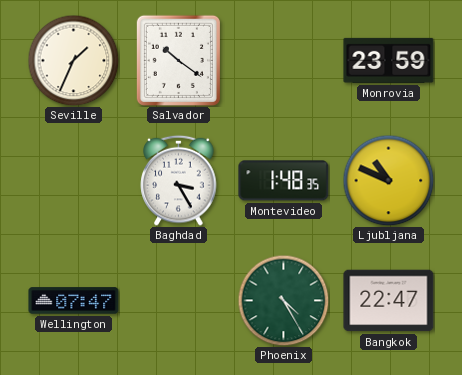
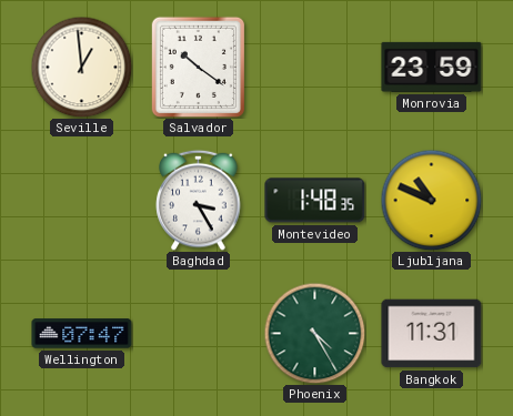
Seville: 1:34 -> 12:59
Bangkok: 22:47 -> 11:31
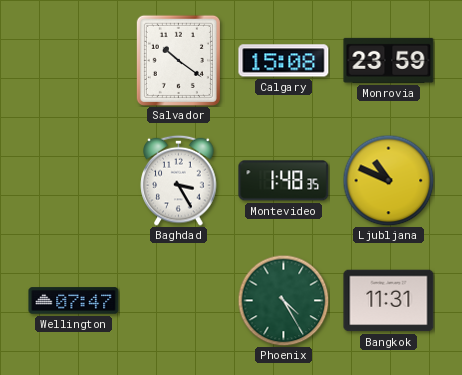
Seville: 12:59 -> none
Calgary: none -> 15:08
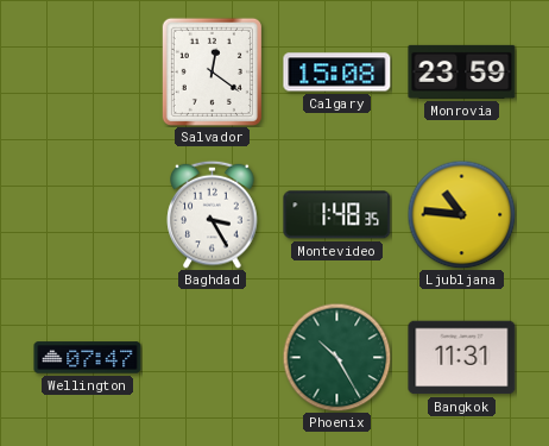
Salvador: 10:21 -> 12:21
Ljubljana: 10:49 -> 10:46
Phoenix: 4:25 -> 10:25
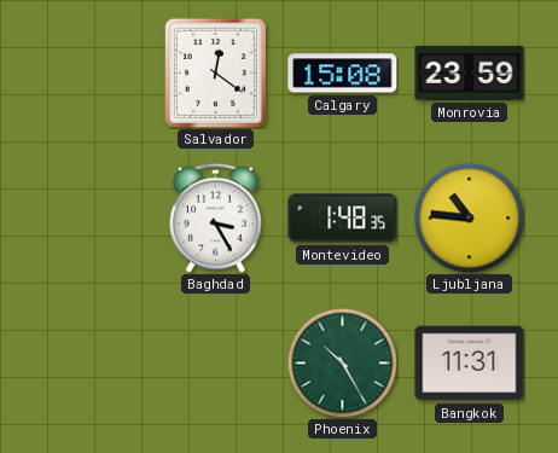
Wellington: 07:47 -> none
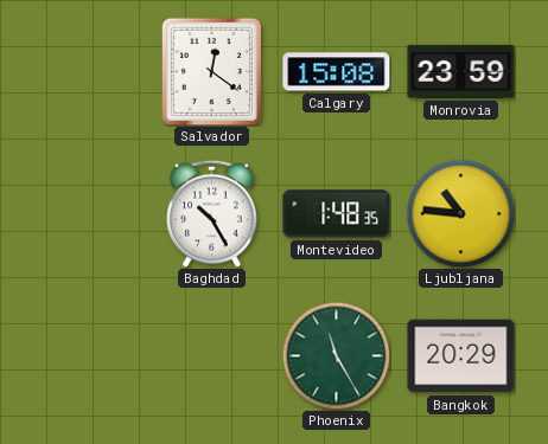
Baghdad: 3:25 -> 10:25
Phoenix: 10:25 -> 11:25
Bangkok: 11:31 -> 20:29
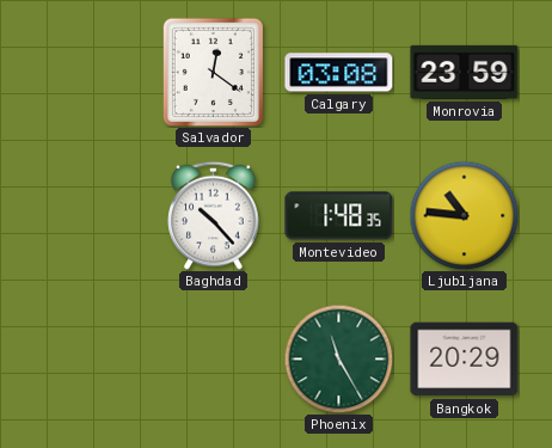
Calgary: 15:08 -> 03:08
Baghdad: 10:25 -> 10:23
